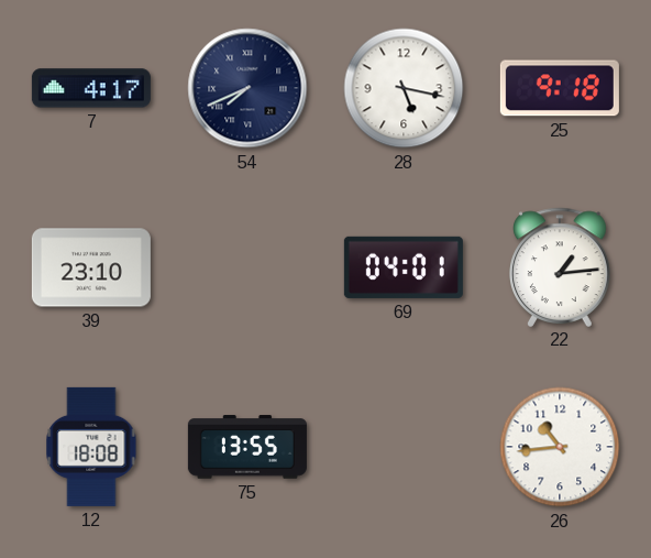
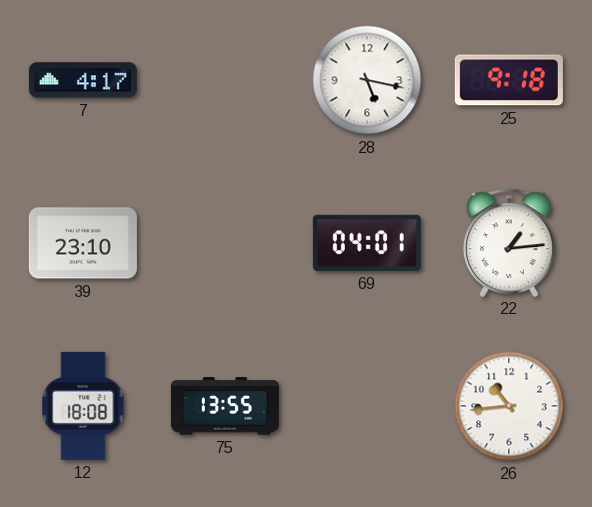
54: 7:41 -> none
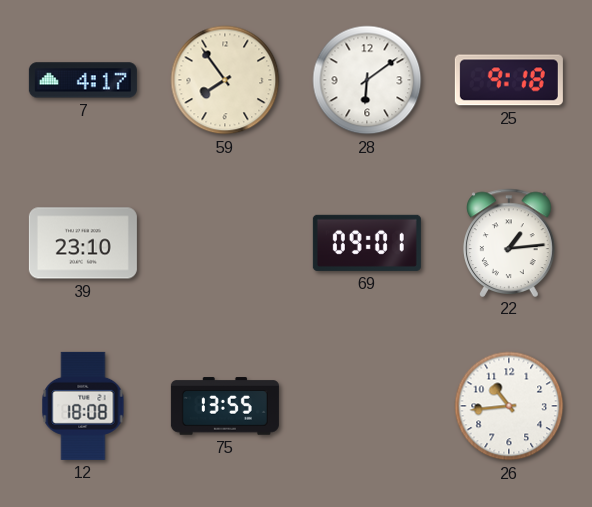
59: none -> 7:54
28: 5:17 -> 6:09
69: 04:01 -> 09:01
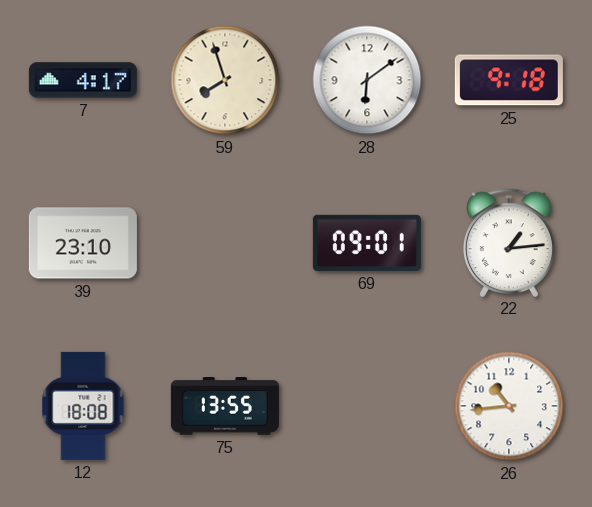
59: 7:54 -> 7:57
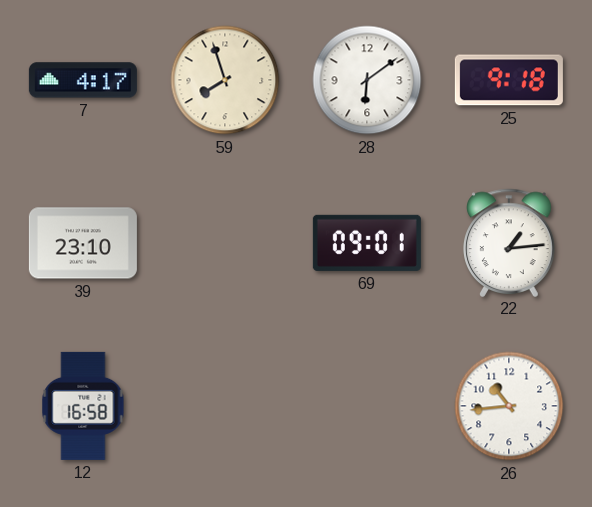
12: 18:08 -> 16:58
75: 13:55 -> none
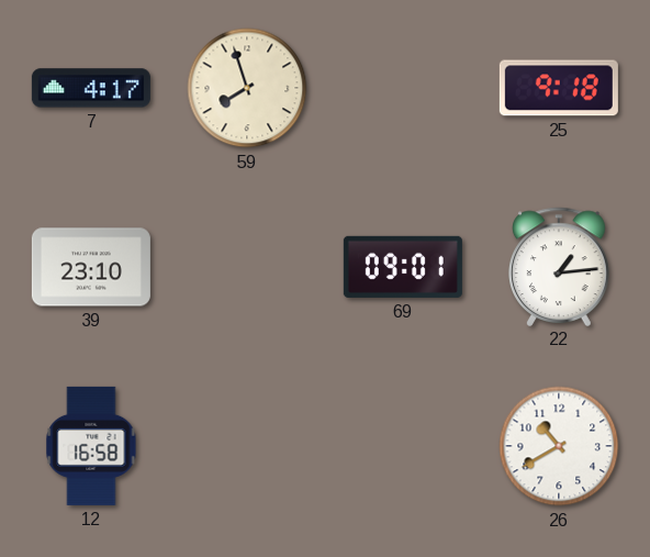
28: 6:09 -> none
26: 10:44 -> 10:40
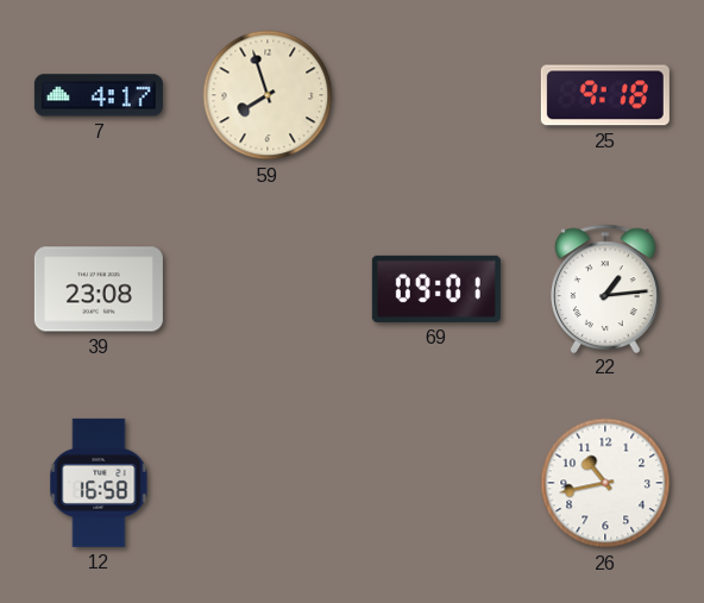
39: 23:10 -> 23:08
26: 10:40 -> 10:43
